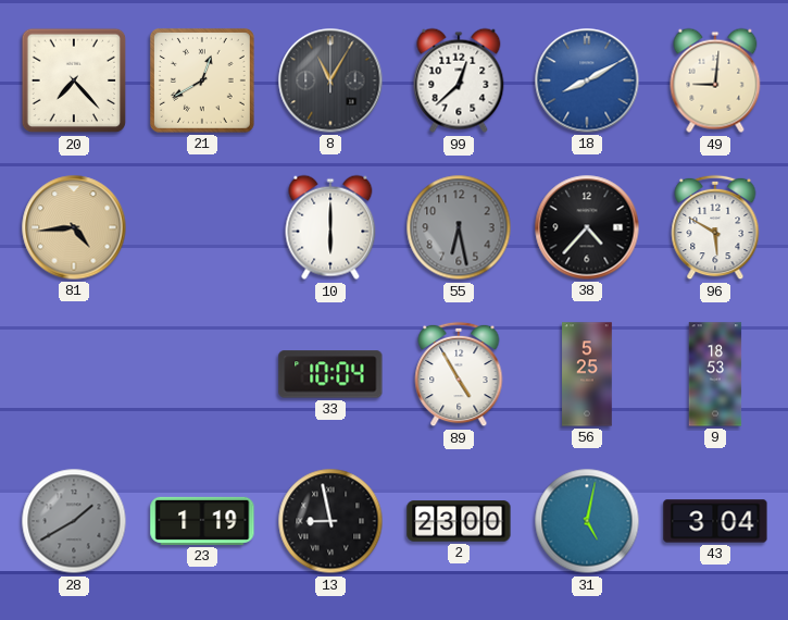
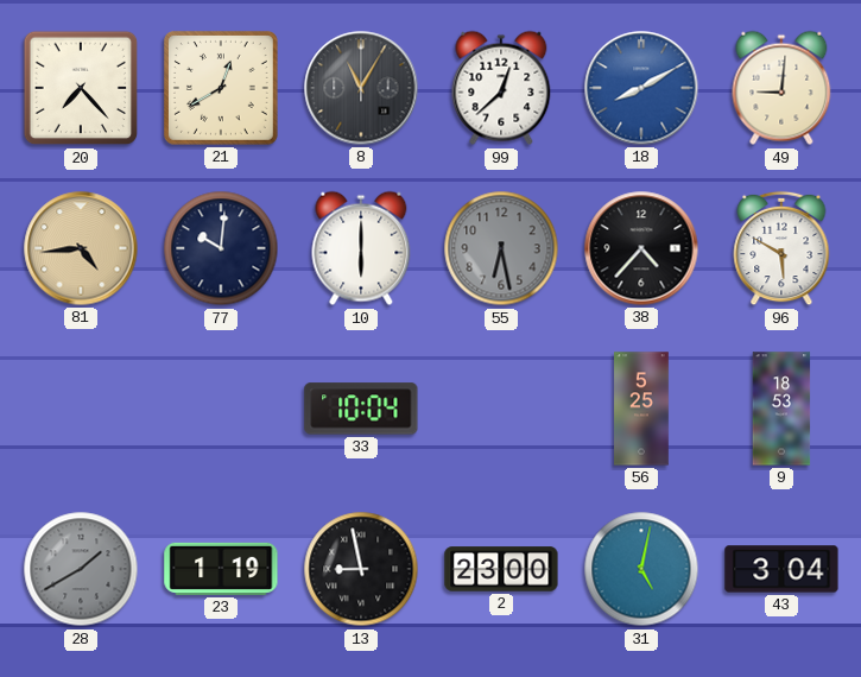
77: none -> 10:01
89: 4:55 -> none
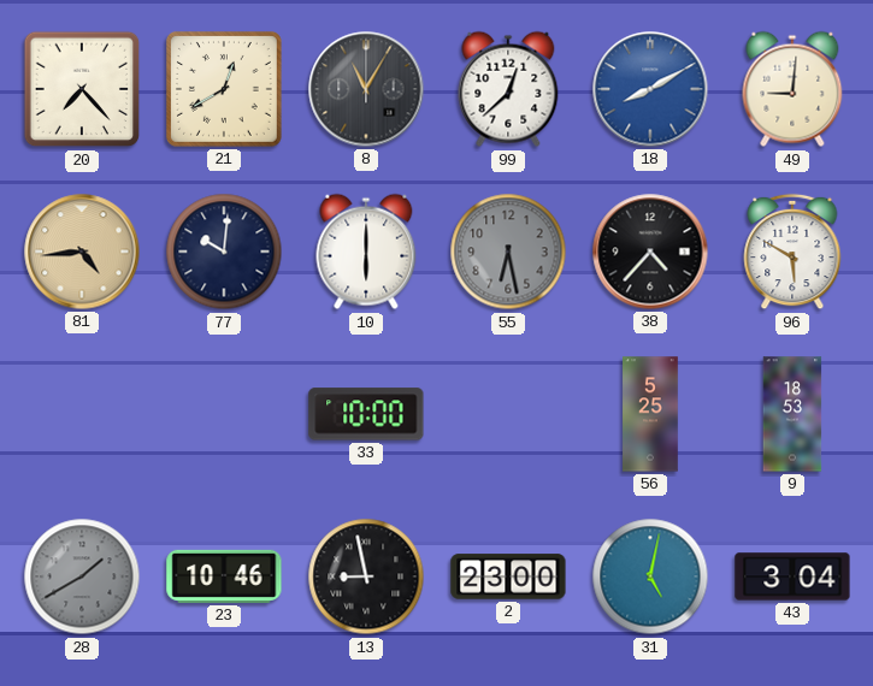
33: 10:04 -> 10:00
23: 1:19 -> 10:46
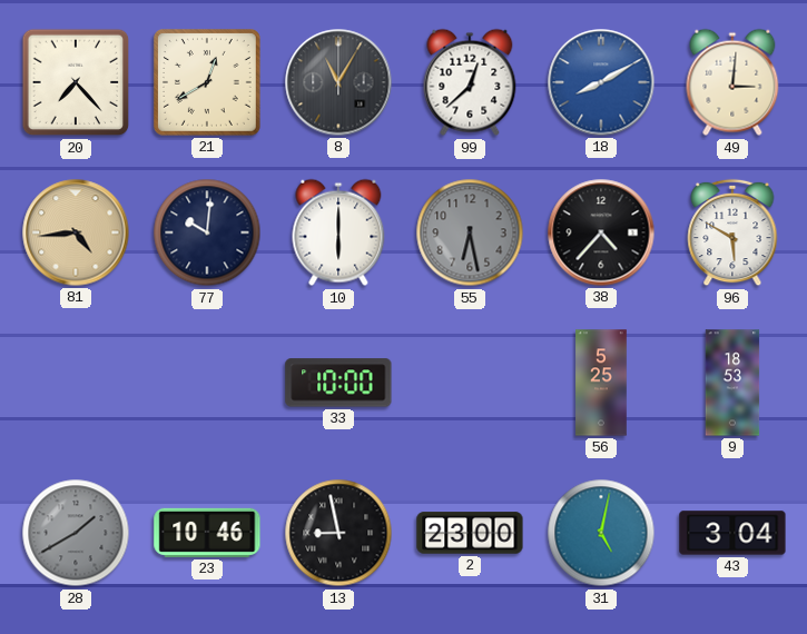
49: 9:01 -> 3:01
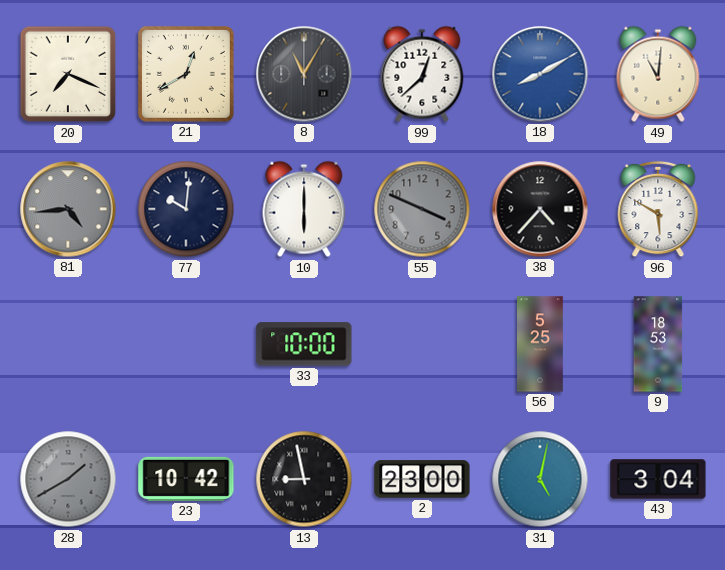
20: 7:23 -> 7:19
49: 3:01 -> 11:01
81 dial: champagne -> grey
55: 6:28 -> 3:49
23: 10:46 -> 10:42
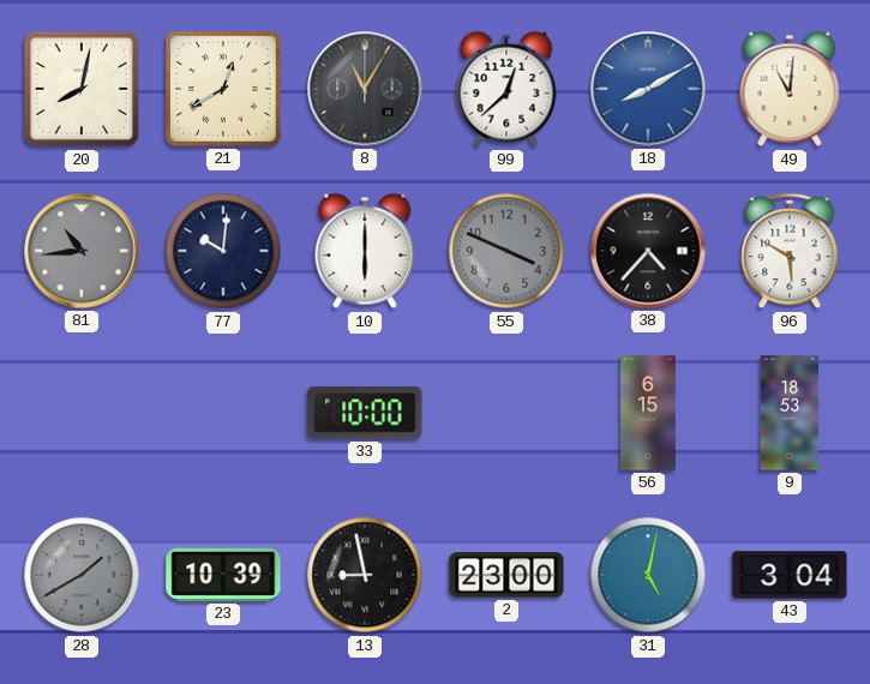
20: 7:19 -> 8:02
81: 4:44 -> 10:44
56: 5:25 -> 6:15
23: 10:42 -> 10:39
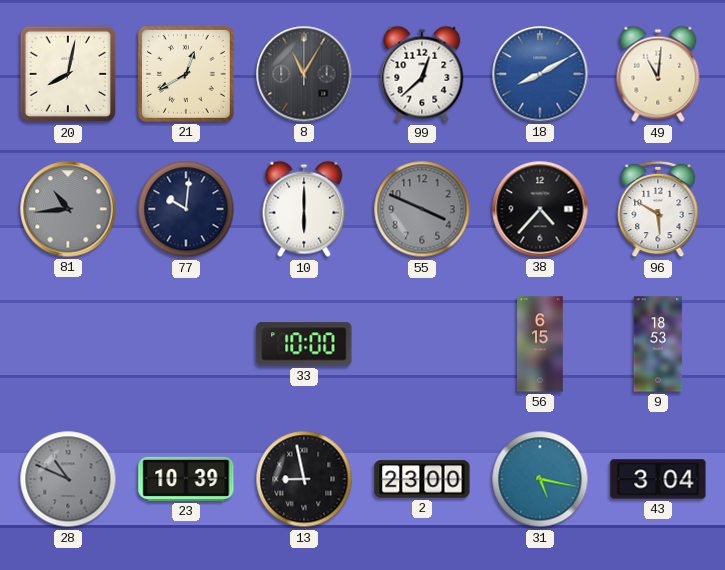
28: 1:40 -> 10:49
31: 5:02 -> 5:17
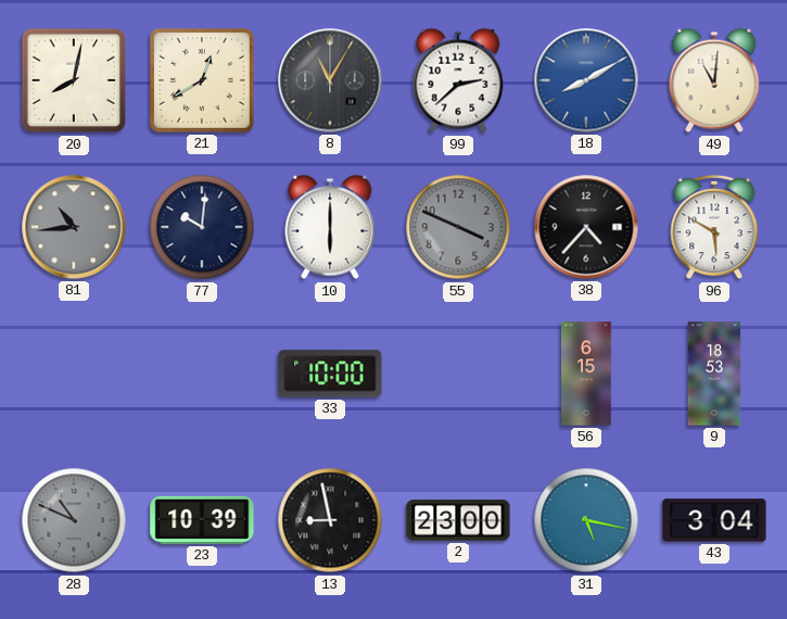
99: 12:38 -> 2:38
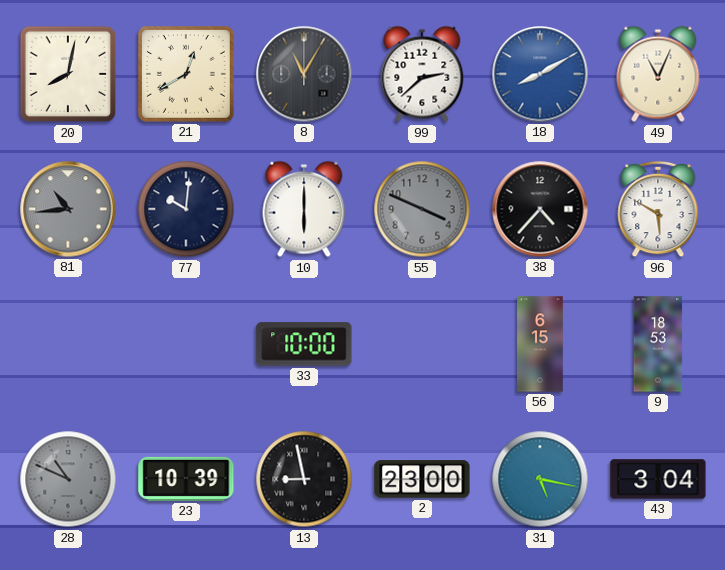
49: 11:01 -> 11:04
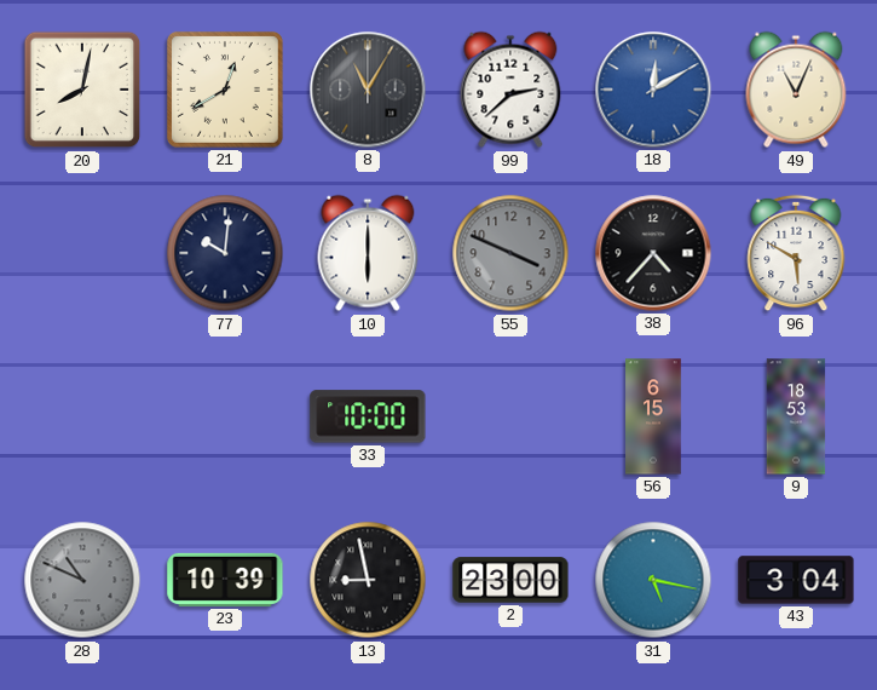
18: 8:10 -> 12:10
81: 10:44 -> none
